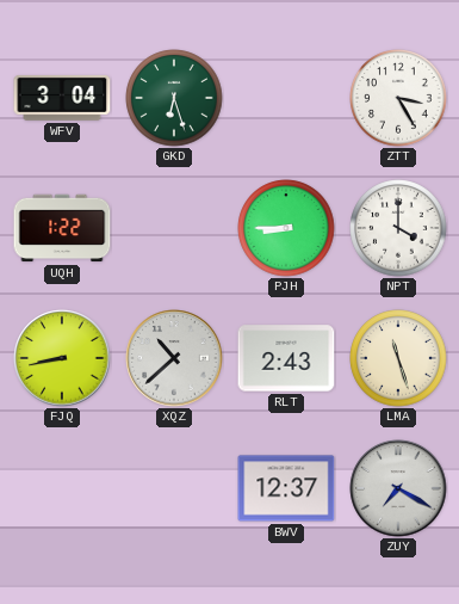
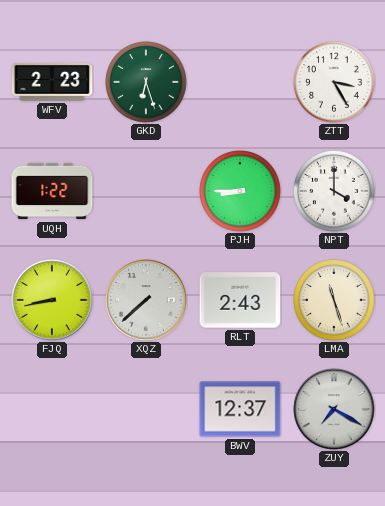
WFV: 3:04 -> 2:23
XQZ: 10:38 -> 7:38
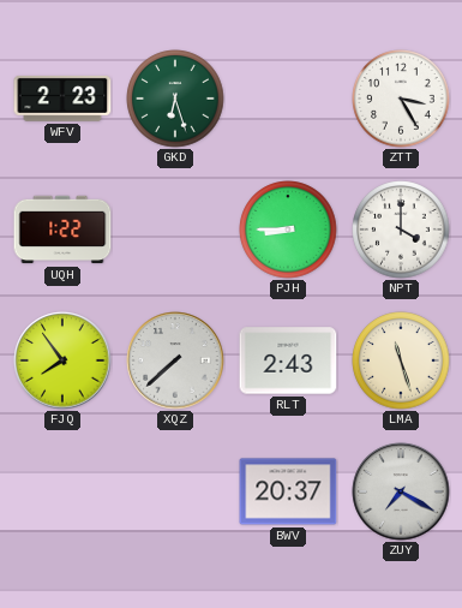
FJQ: 8:43 -> 7:54
BWV: 12:37 -> 20:37
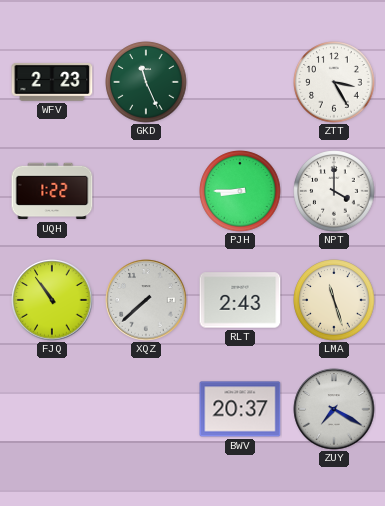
GKD: 6:27 -> 11:26
FJQ: 7:54 -> 10:54
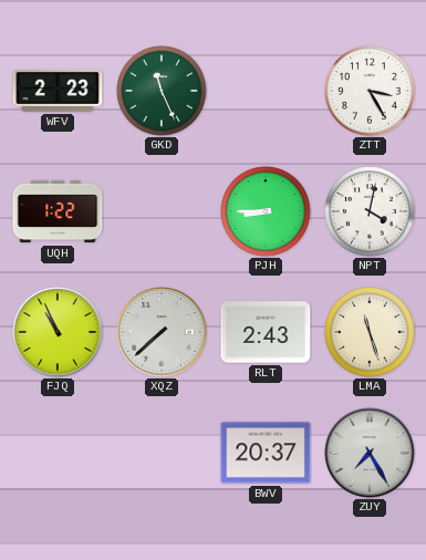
NPT: 4:00 -> 4:02
FJQ: 10:54 -> 10:56
ZUY: 7:20 -> 7:25
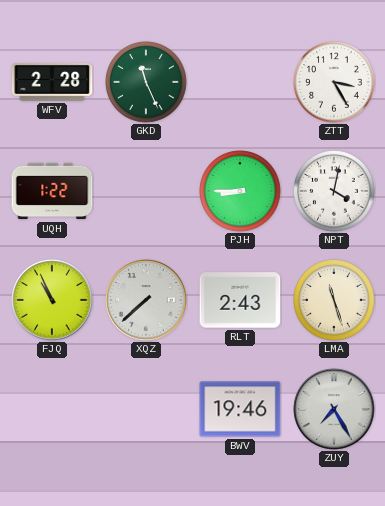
WFV: 2:23 -> 2:28
BWV: 20:37 -> 19:46
